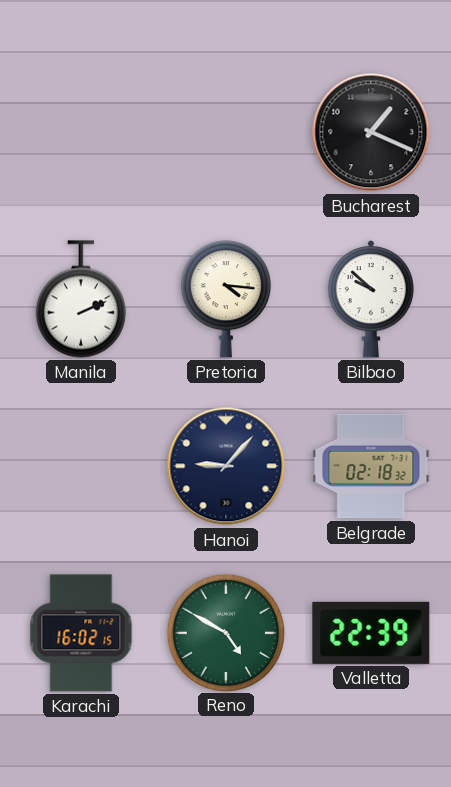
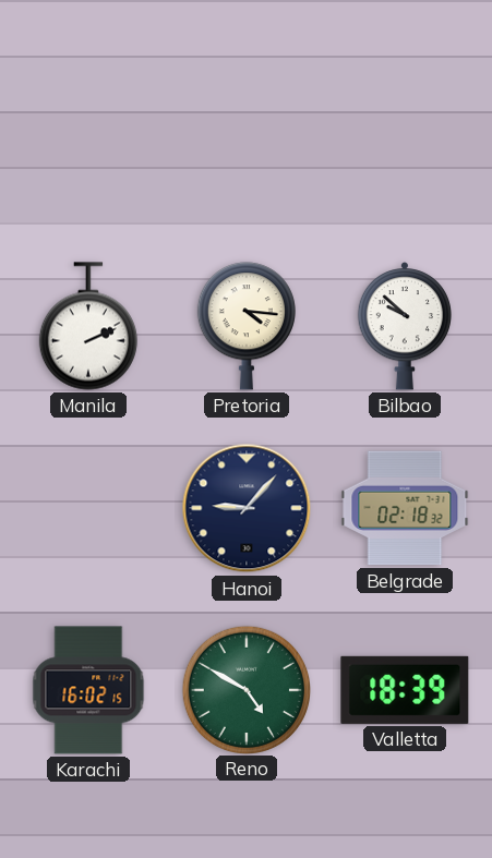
Bucharest: 1:19 -> none
Valletta: 22:39 -> 18:39
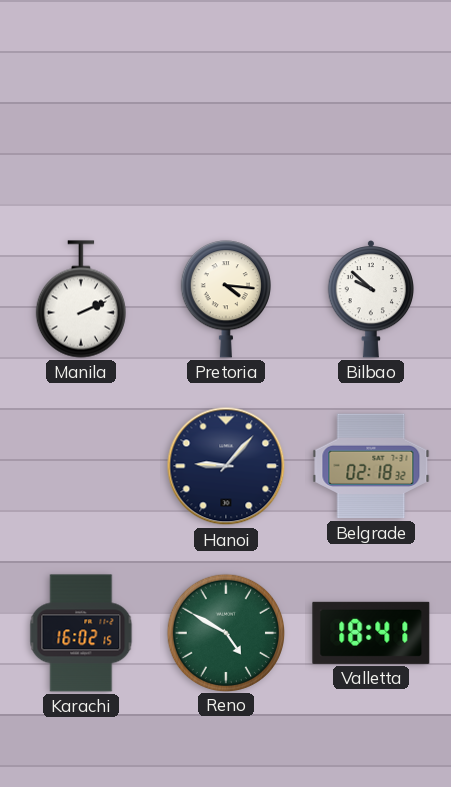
Valletta: 18:39 -> 18:41
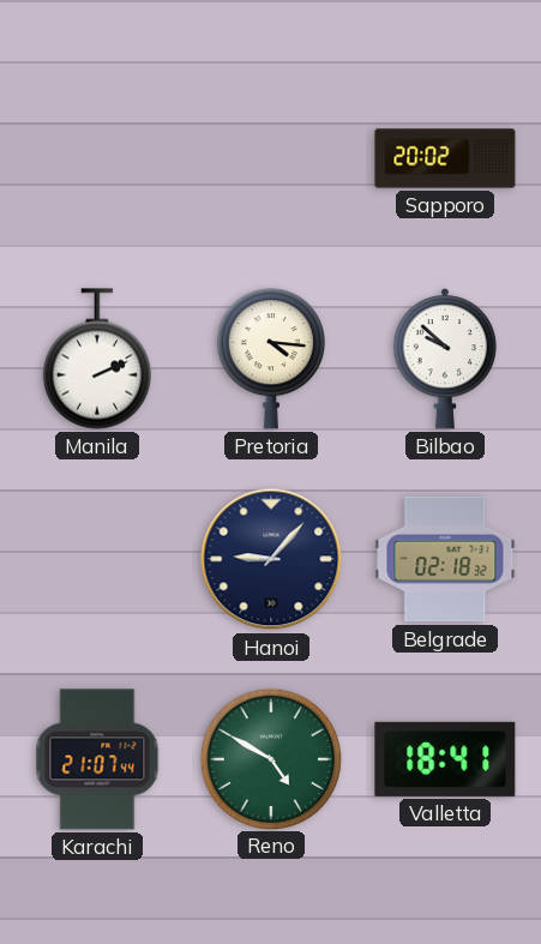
Sapporo: none -> 20:02
Karachi: 16:02 -> 21:07
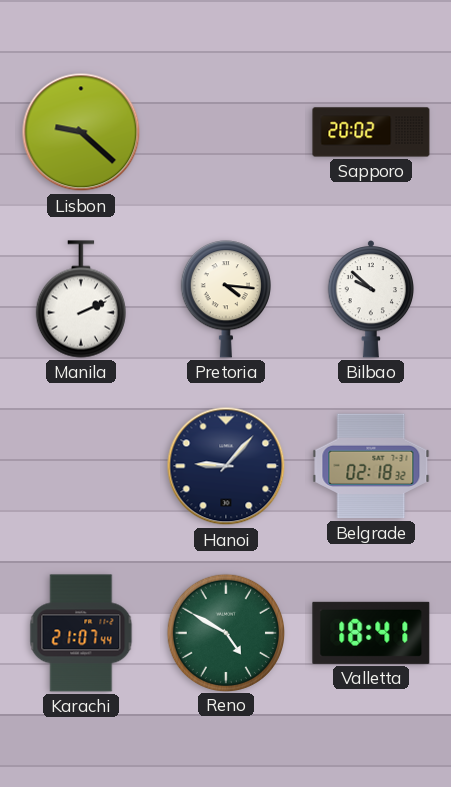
Lisbon: none -> 9:22
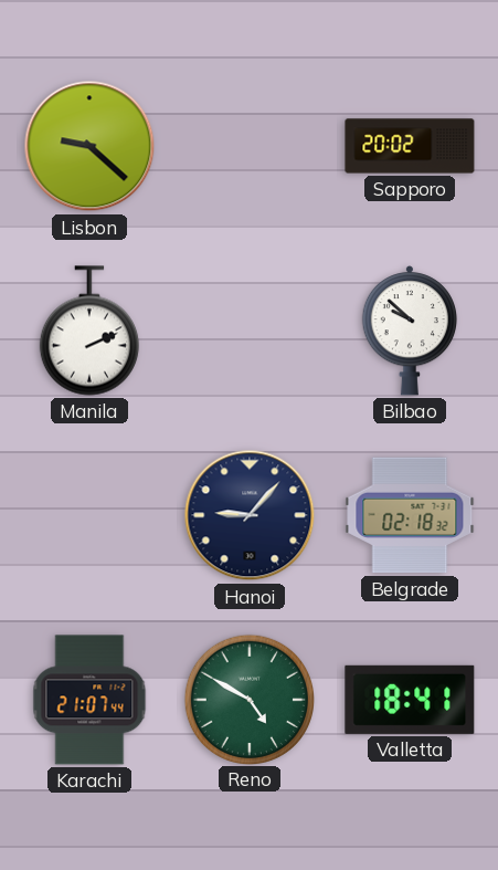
Pretoria: 4:16 -> none
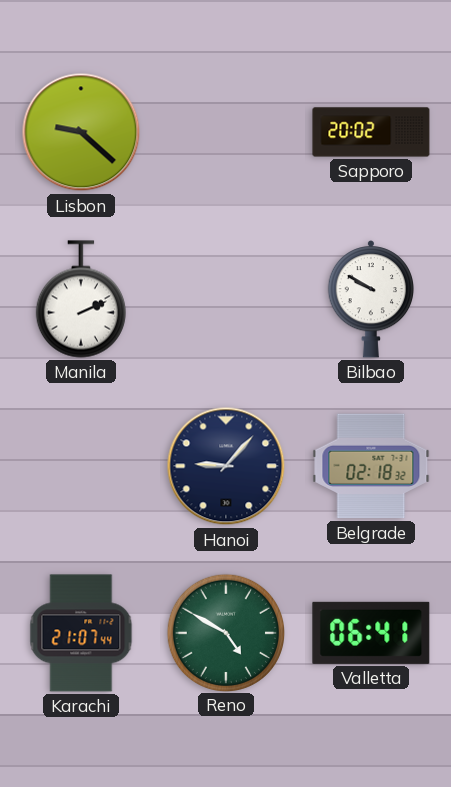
Bilbao: 9:52 -> 9:50
Valletta: 18:41 -> 06:41
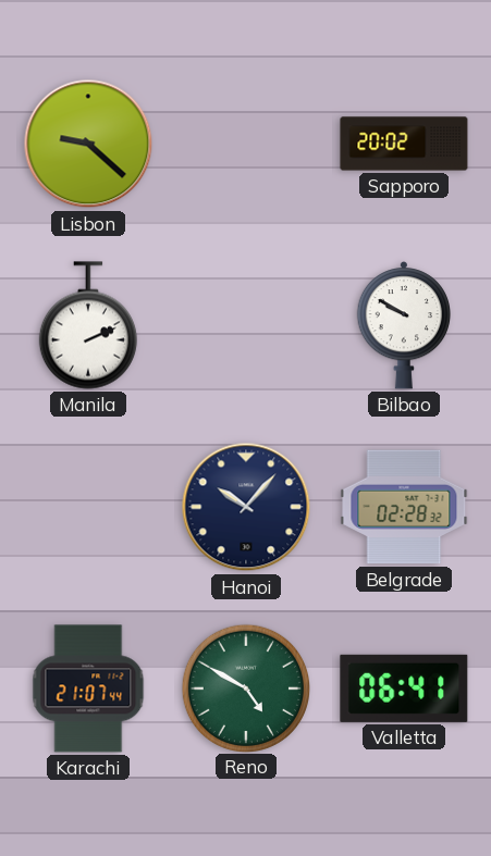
Hanoi: 9:07 -> 10:07
Belgrade: 02:18 -> 02:28
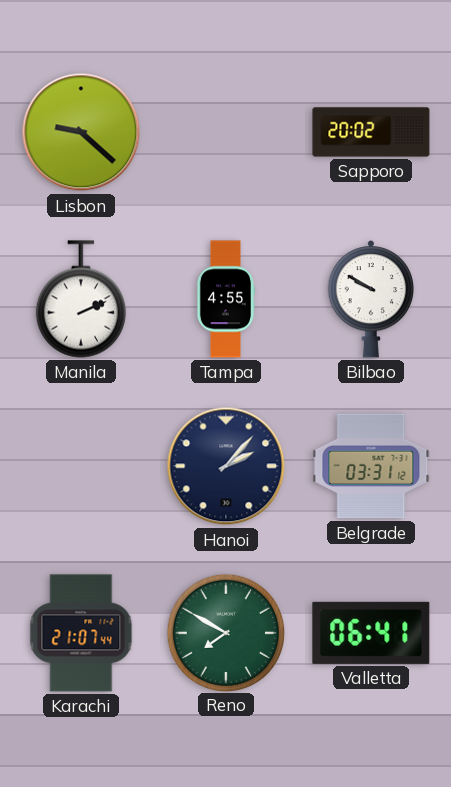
Tampa: none -> 4:55
Hanoi: 10:07 -> 2:07
Belgrade: 02:28 -> 03:31
Reno: 4:50 -> 7:50
